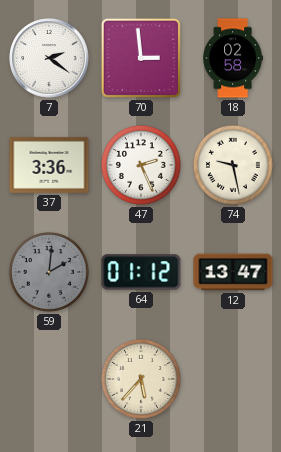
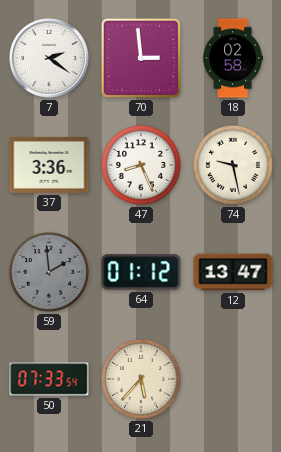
47: 2:26 -> 8:26
59: 2:01 -> 1:59
50: none -> 07:33
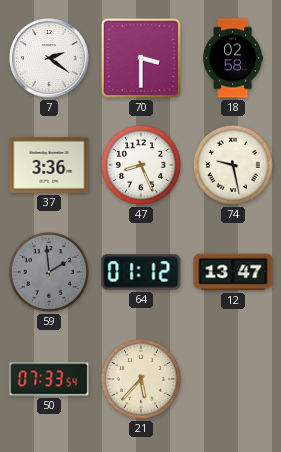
70: 2:59 -> 3:30
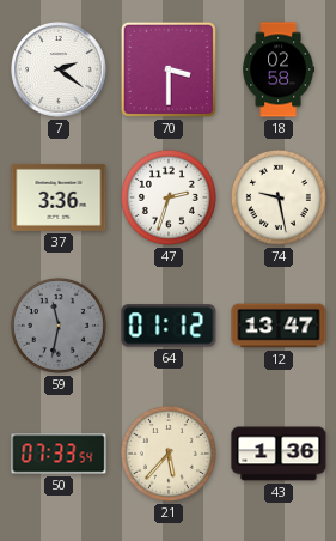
47: 8:26 -> 2:33
59: 1:59 -> 11:32
43: none -> 1:36
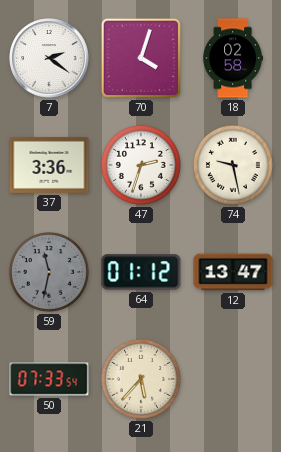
70: 3:30 -> 4:03
43: 1:36 -> none
